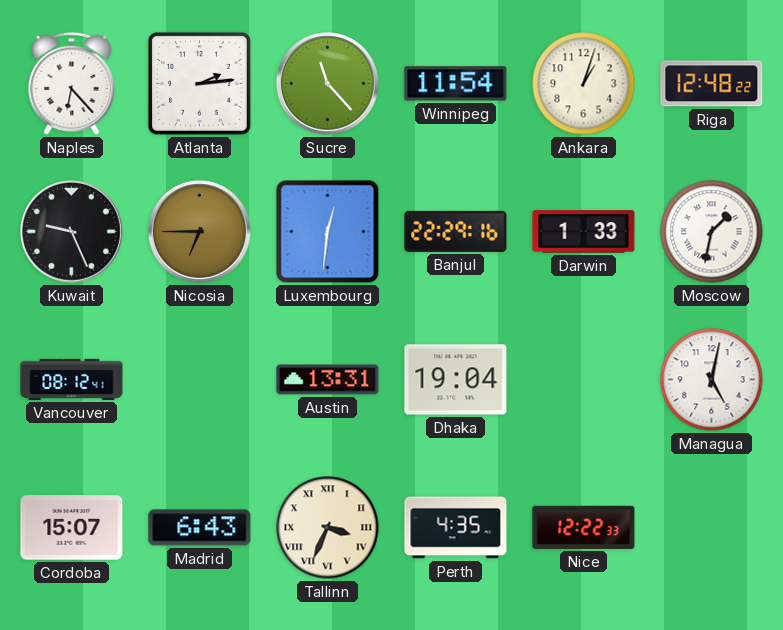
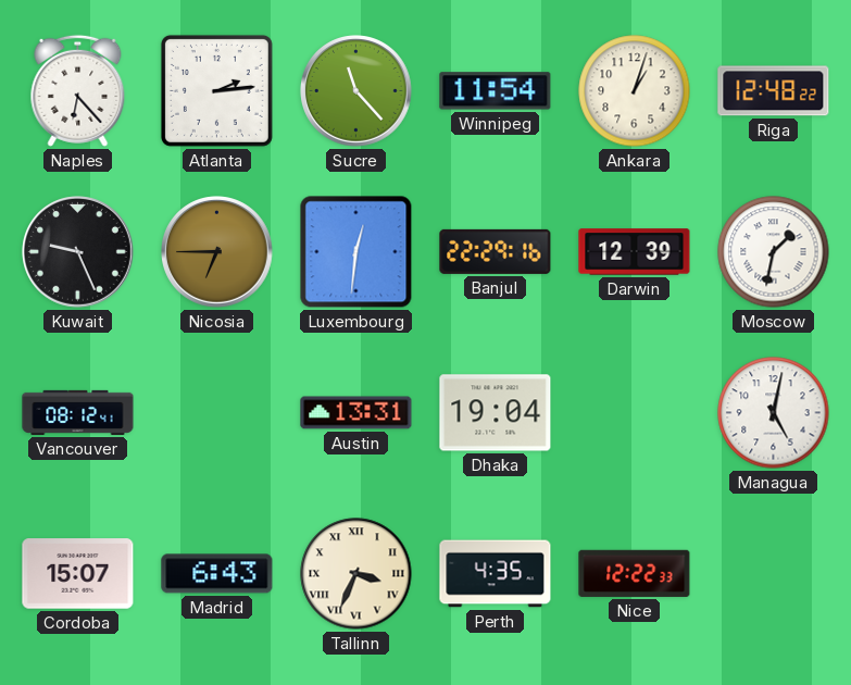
Darwin: 1:33 -> 12:39
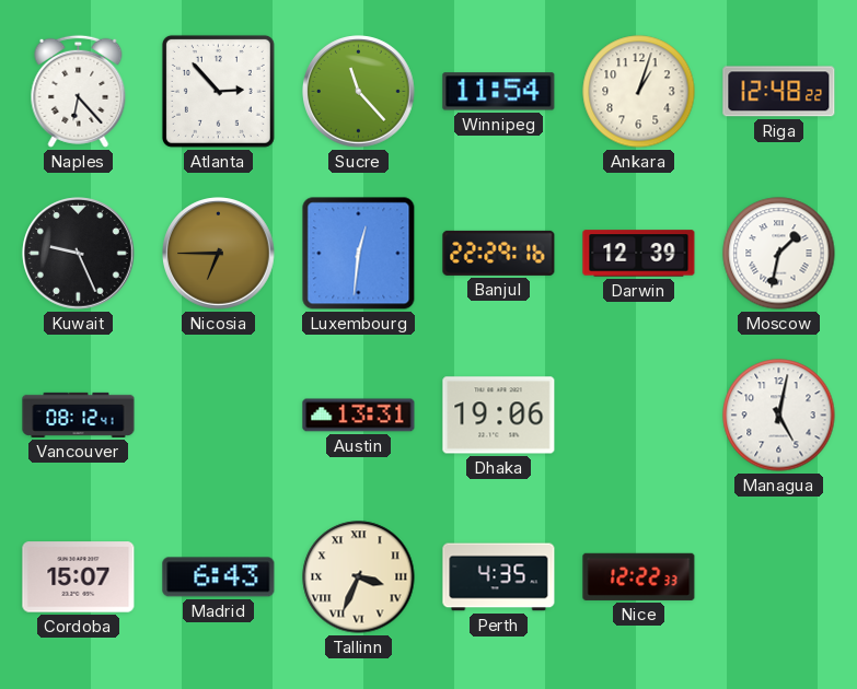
Atlanta: 2:14 -> 2:53
Dhaka: 19:04 -> 19:06
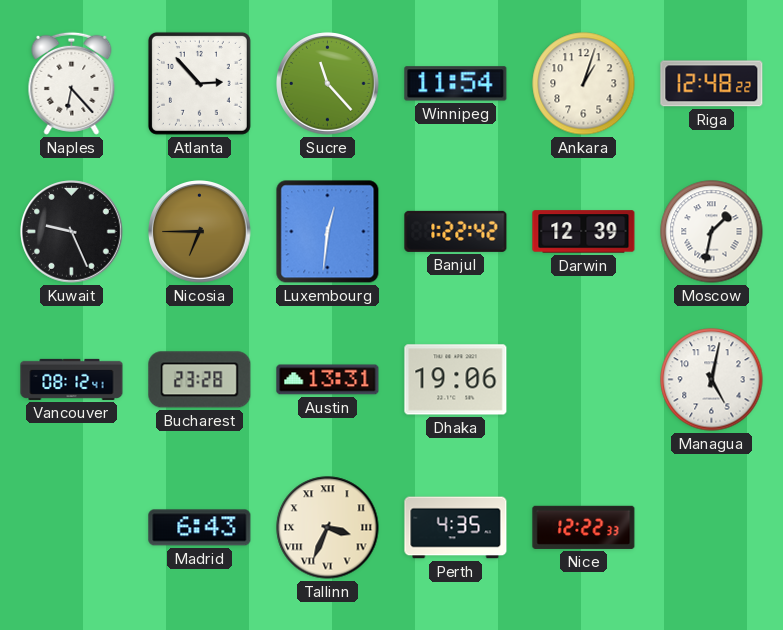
Banjul: 22:29 -> 1:22
Bucharest: none -> 23:28
Cordoba: 15:07 -> none
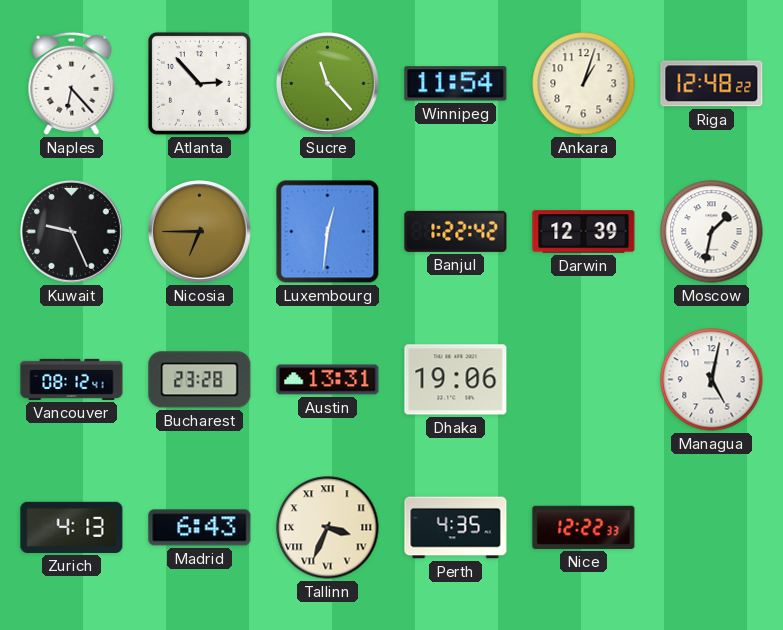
Zurich: none -> 4:13
